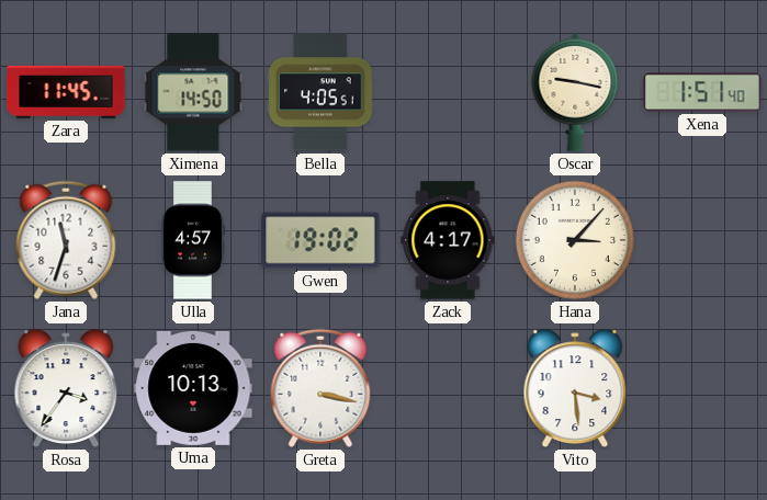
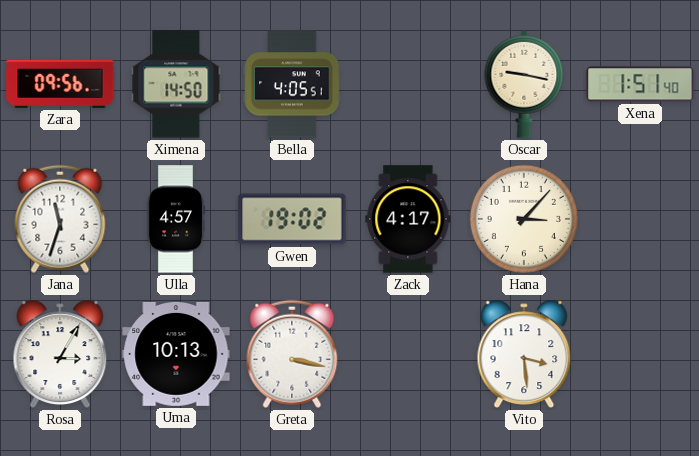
Zara: 11:45 -> 09:56
Rosa: 3:36 -> 3:05
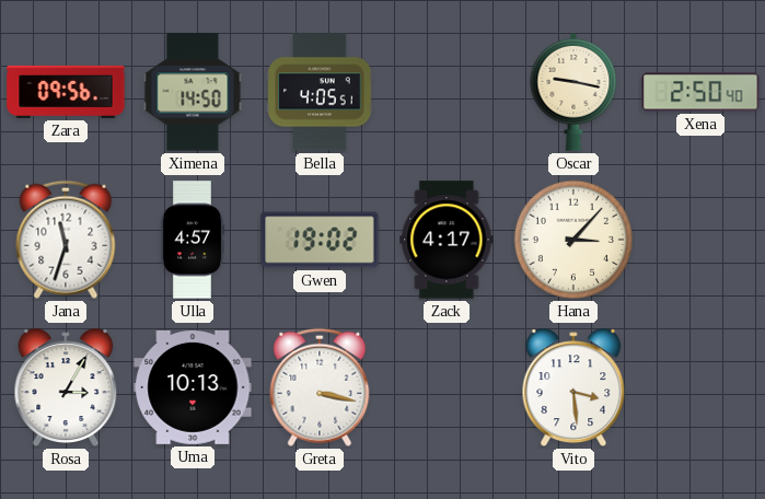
Xena: 1:51 -> 2:50
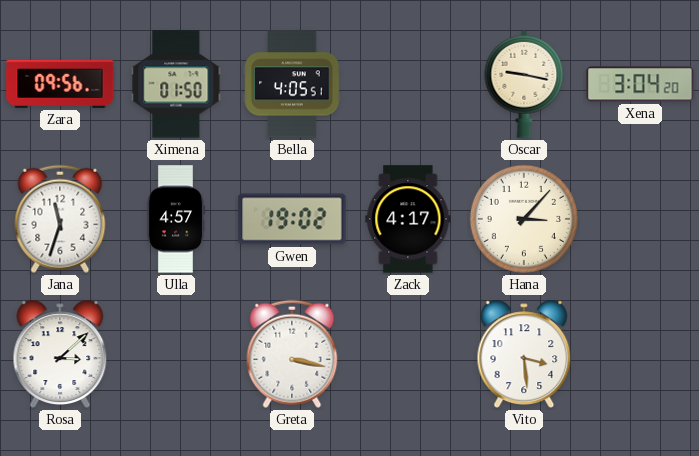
Ximena: 14:50 -> 01:50
Xena: 2:50 -> 3:04
Rosa: 3:05 -> 3:08
Uma: 10:13 -> none
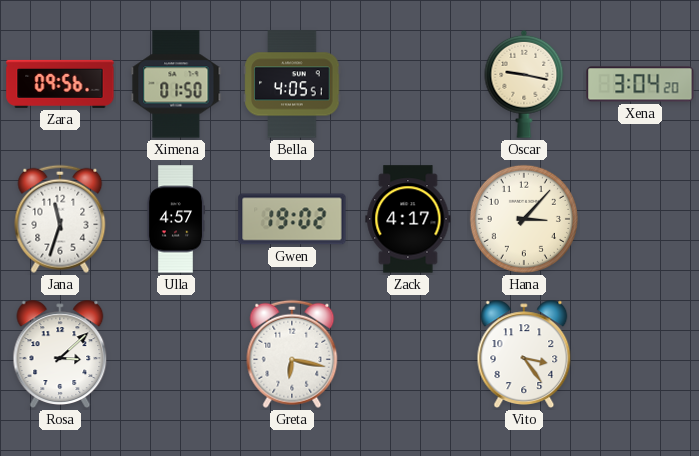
Greta: 3:17 -> 6:17
Vito: 3:29 -> 3:24
